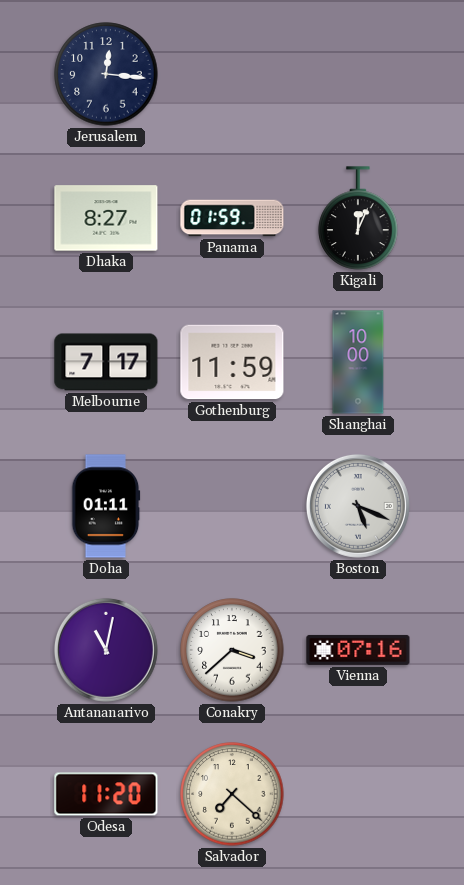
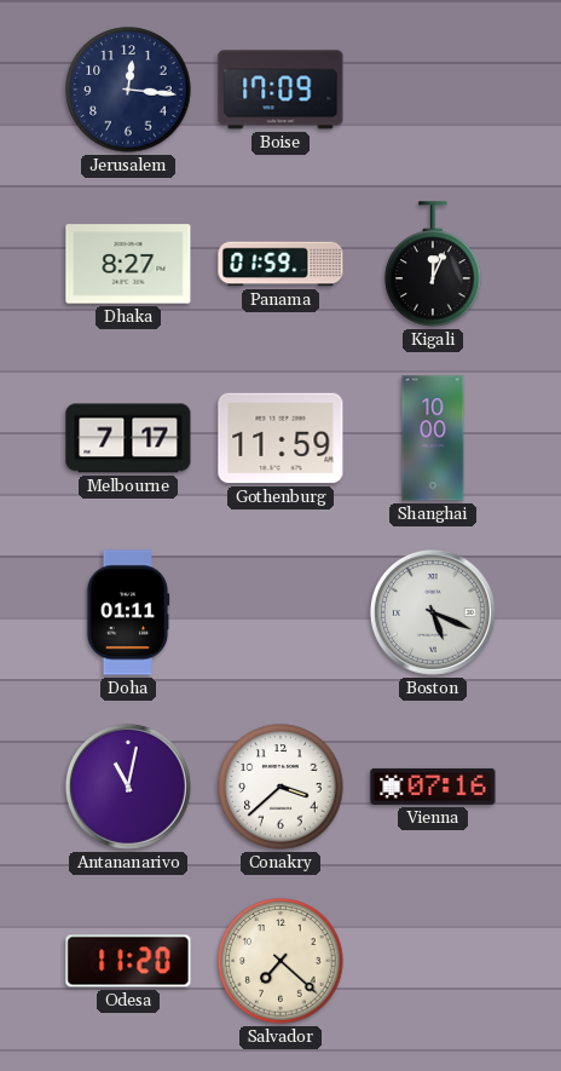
Boise: none -> 17:09
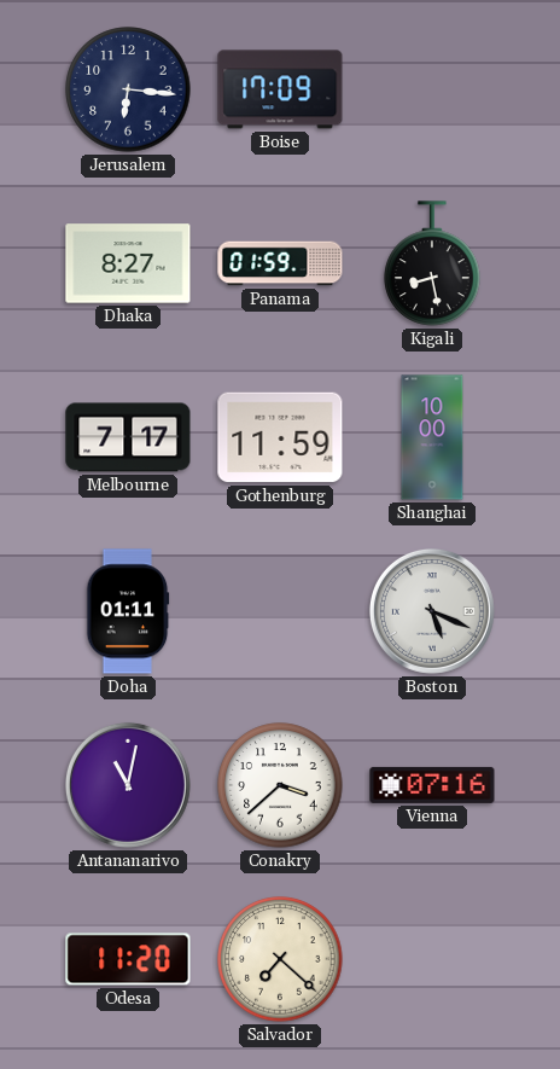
Jerusalem: 12:16 -> 6:16
Kigali: 12:04 -> 8:28
